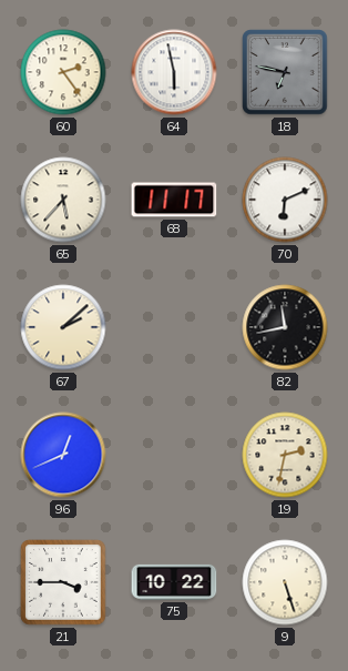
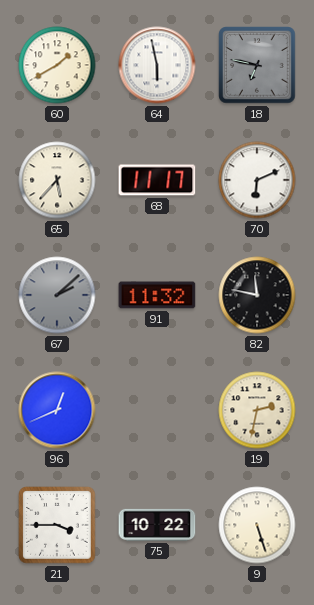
60: 2:24 -> 1:40
67 dial: cream -> grey
91: none -> 11:32
82: 11:43 -> 11:47
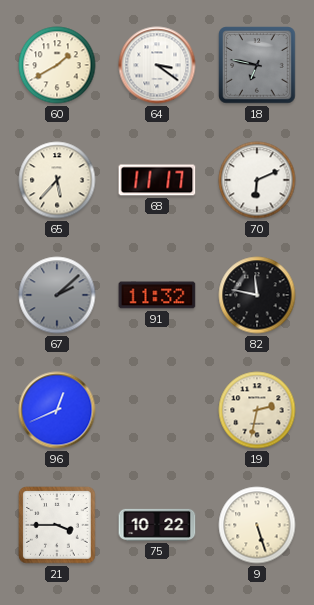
64: 5:58 -> 3:21
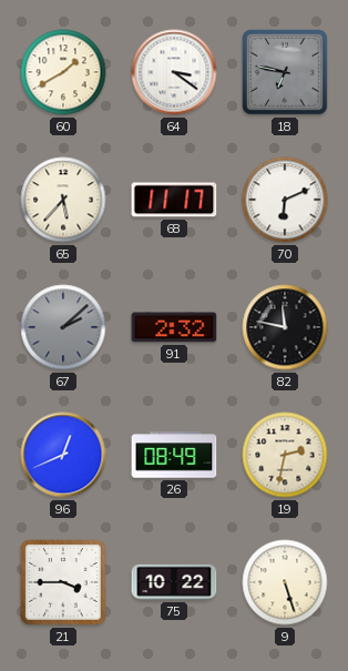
91: 11:32 -> 2:32
26: none -> 08:49
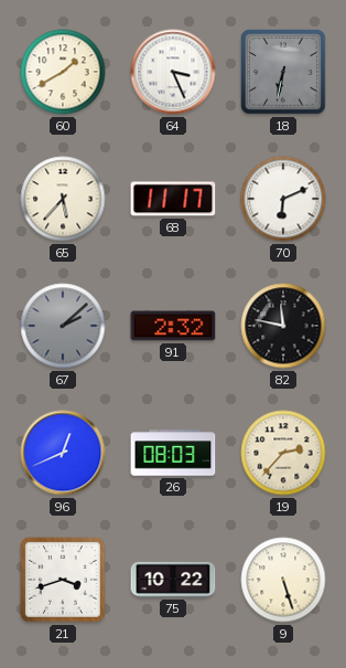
64: 3:21 -> 3:26
18: 6:47 -> 6:32
26: 08:49 -> 08:03
19: 2:32 -> 2:37
21: 3:45 -> 3:42
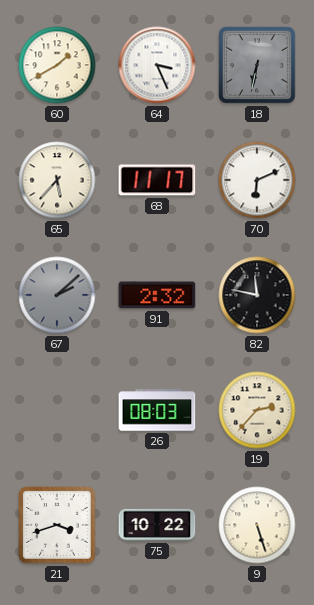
96: 12:41 -> none
